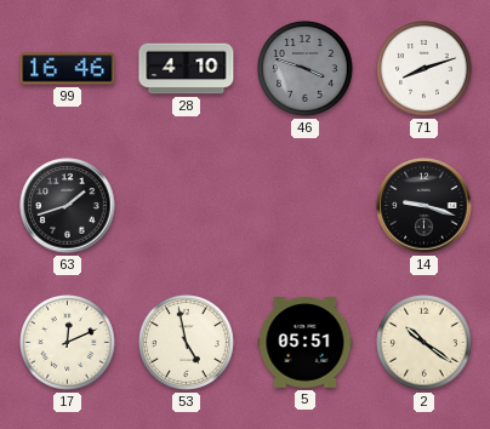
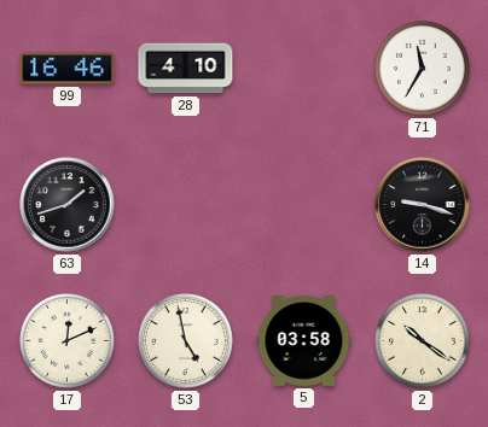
46: 3:48 -> none
71: 8:12 -> 11:35
5: 05:51 -> 03:58
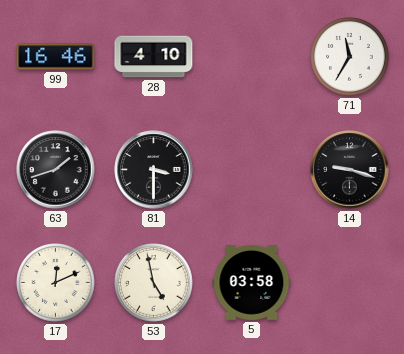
81: none -> 3:30
2: 10:21 -> none
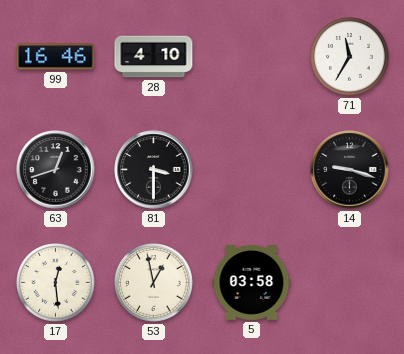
63: 1:42 -> 12:42
17: 12:11 -> 12:29
53: 4:58 -> 12:58
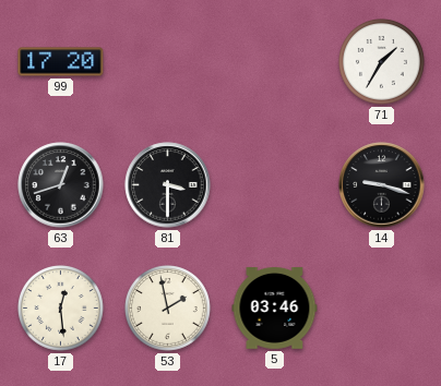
99: 16:46 -> 17:20
28: 4:10 -> none
71: 11:35 -> 1:35
53: 12:58 -> 1:58
5: 03:58 -> 03:46
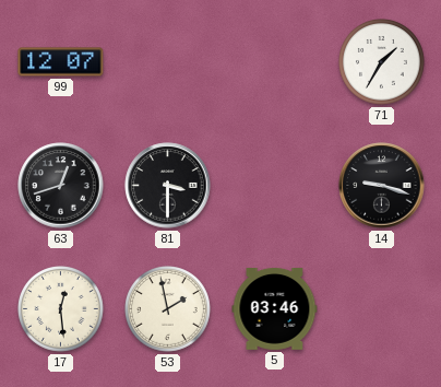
99: 17:20 -> 12:07
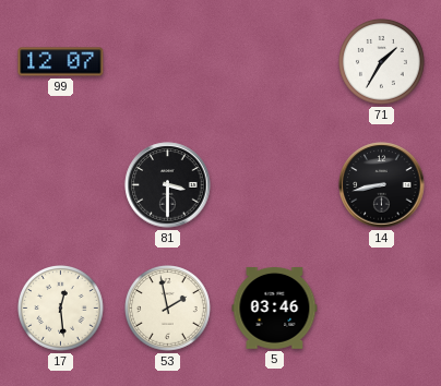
63: 12:42 -> none
14: 9:18 -> 8:43
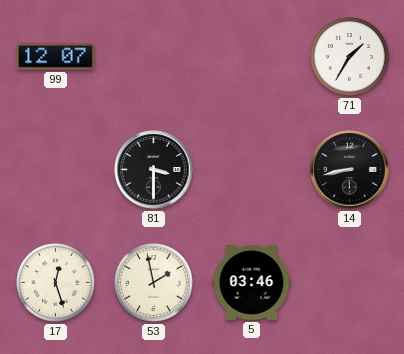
17: 12:29 -> 12:27
